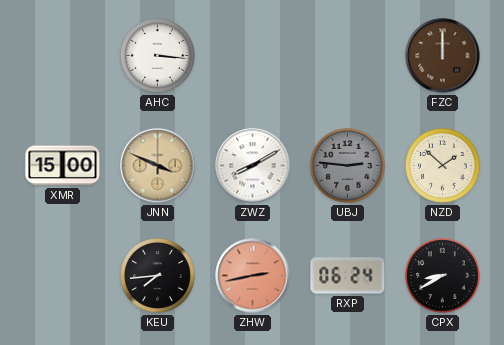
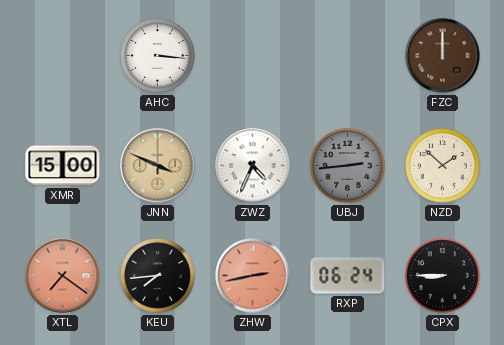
ZWZ: 8:10 -> 4:34
UBJ: 2:46 -> 2:44
XTL: none -> 7:21
CPX: 8:40 -> 8:45
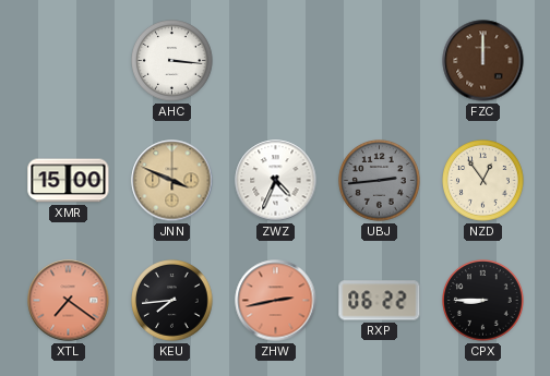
NZD: 1:52 -> 12:54
RXP: 06:24 -> 06:22
